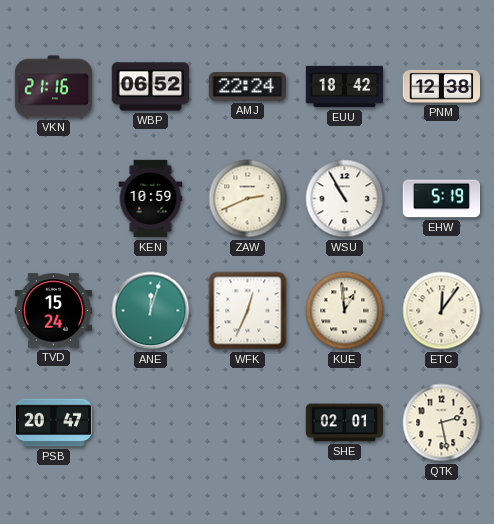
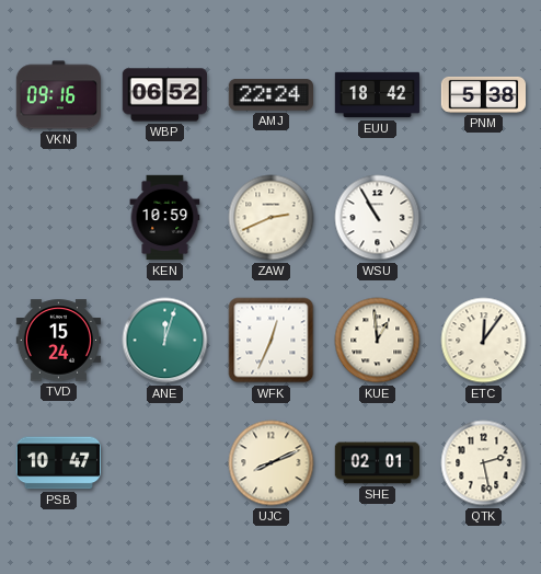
VKN: 21:16 -> 09:16
PNM: 12:38 -> 5:38
EHW: 5:19 -> none
PSB: 20:47 -> 10:47
UJC: none -> 8:11
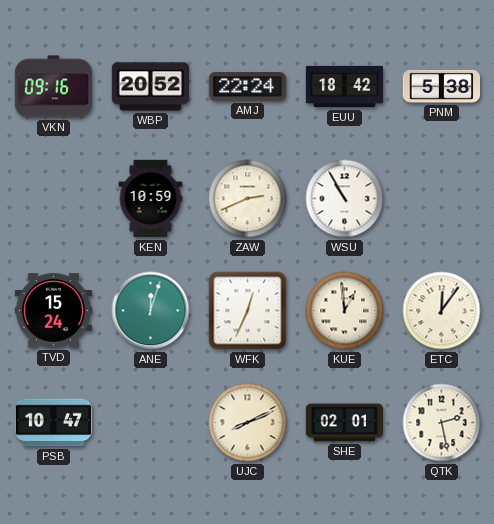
WBP: 06:52 -> 20:52
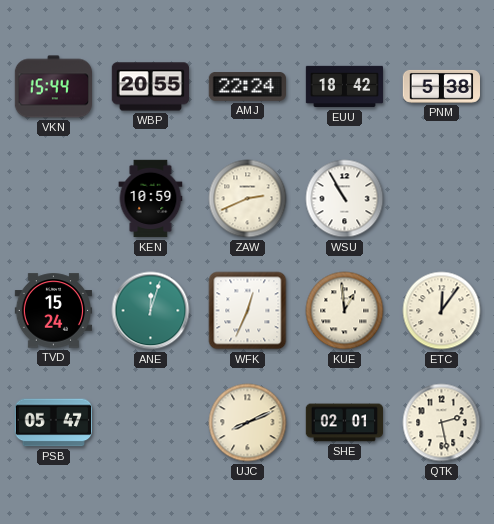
VKN: 09:16 -> 15:44
WBP: 20:52 -> 20:55
PSB: 10:47 -> 05:47
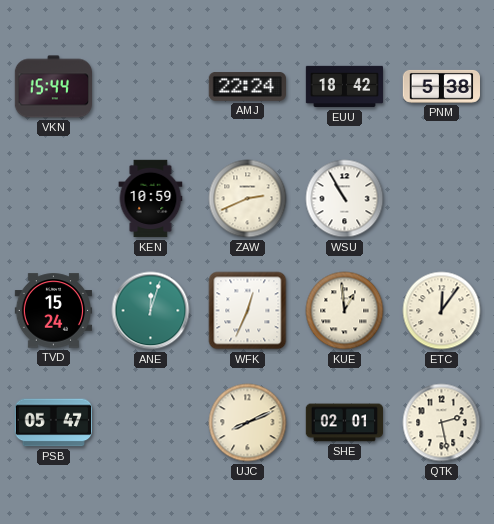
WBP: 20:55 -> none
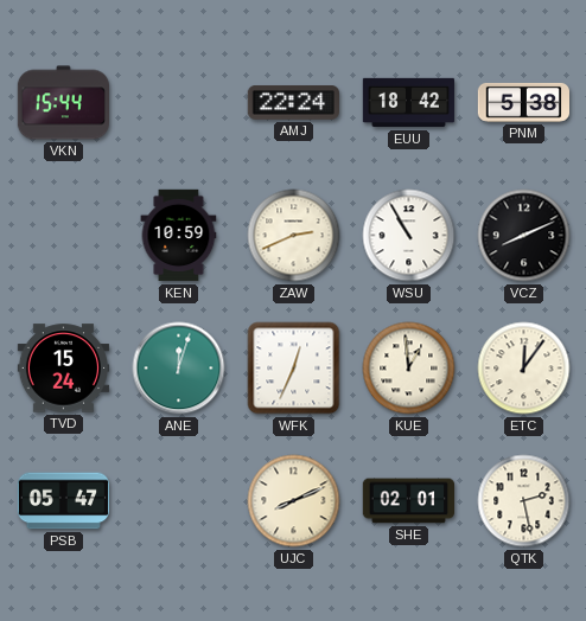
VCZ: none -> 8:11
